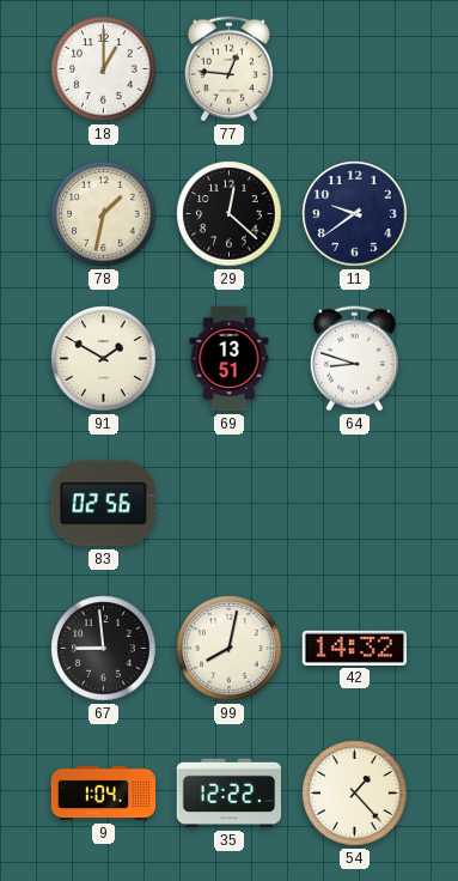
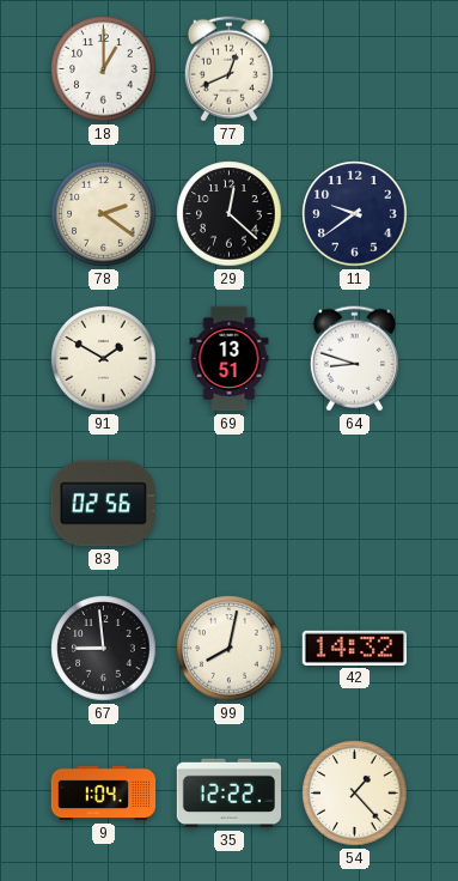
77: 12:46 -> 12:41
78: 1:32 -> 2:21
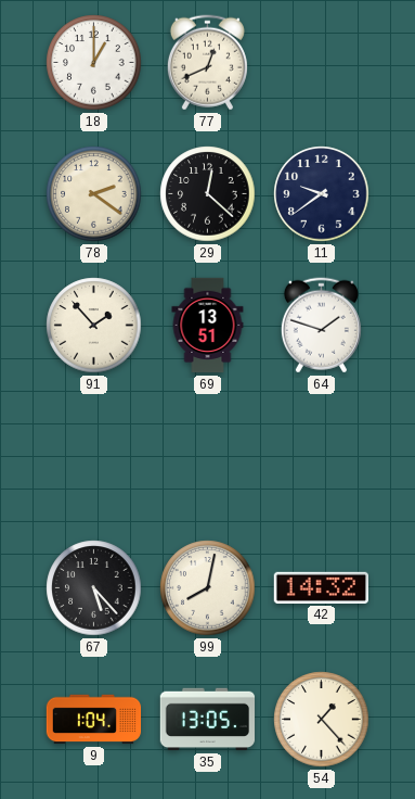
91: 1:50 -> 1:53
64: 8:48 -> 1:48
83: 02:56 -> none
67: 8:59 -> 5:23
35: 12:22 -> 13:05
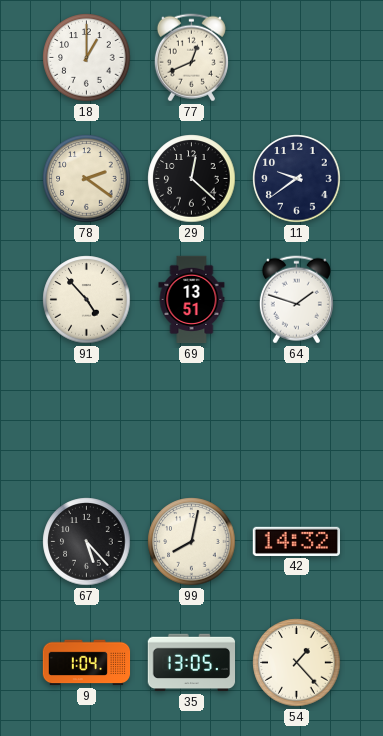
91: 1:53 -> 4:53
